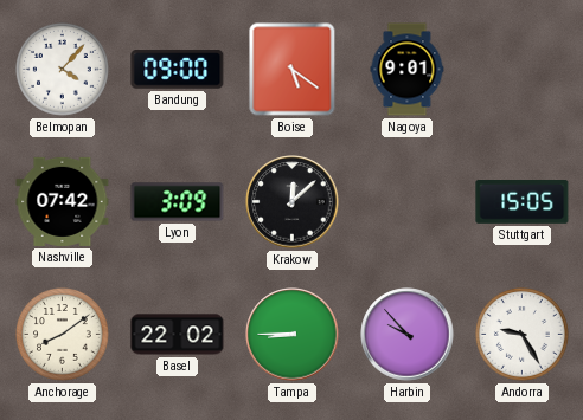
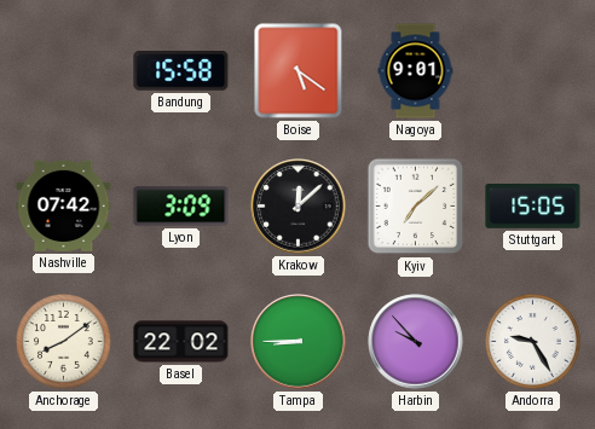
Belmopan: 4:07 -> none
Bandung: 09:00 -> 15:58
Kyiv: none -> 7:08
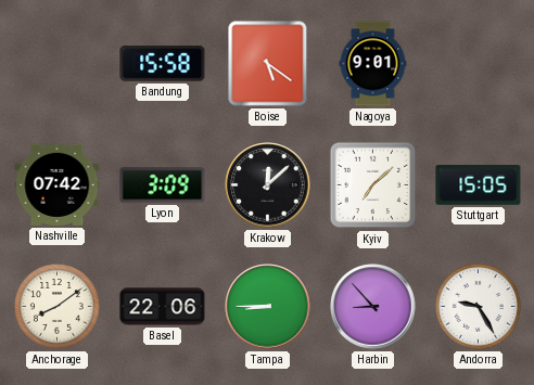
Basel: 22:02 -> 22:06
Harbin: 9:53 -> 8:53
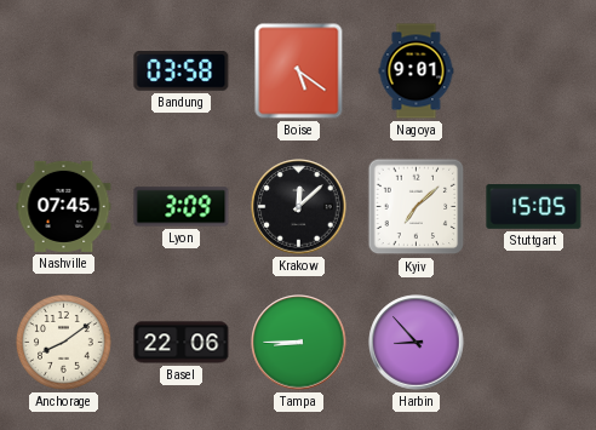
Bandung: 15:58 -> 03:58
Nashville: 07:42 -> 07:45
Andorra: 9:25 -> none
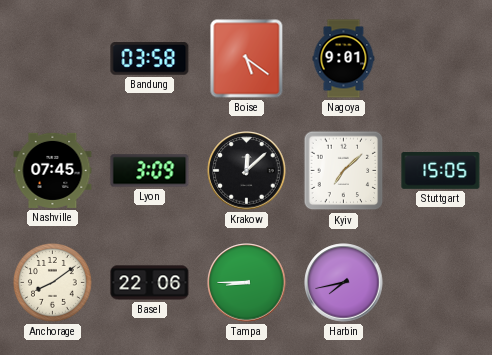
Harbin: 8:53 -> 7:43
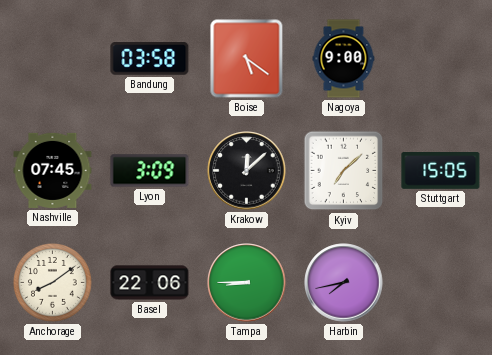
Nagoya: 9:01 -> 9:00
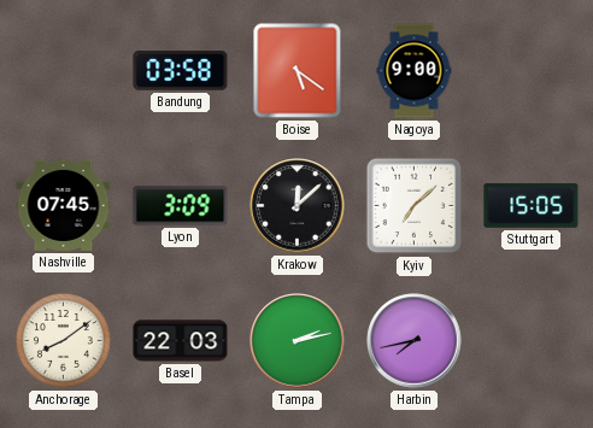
Basel: 22:06 -> 22:03
Tampa: 8:45 -> 2:13
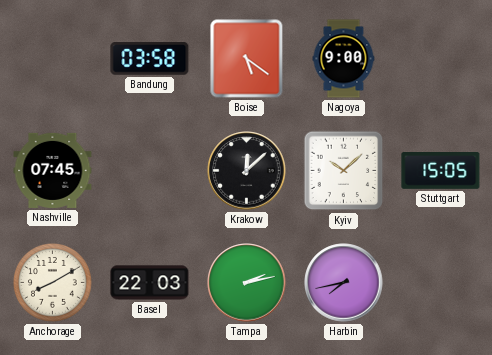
Lyon: 3:09 -> none
Kyiv: 7:08 -> 10:08
Anchorage: 8:09 -> 8:10
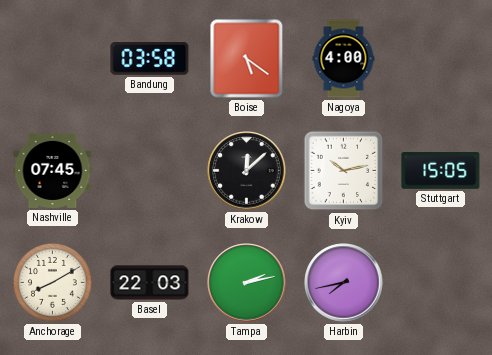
Nagoya: 9:00 -> 4:00
Kyiv: 10:08 -> 10:13
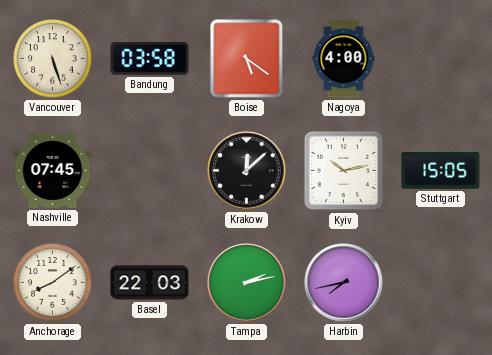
Vancouver: none -> 5:27
Anchorage: 8:10 -> 8:09
